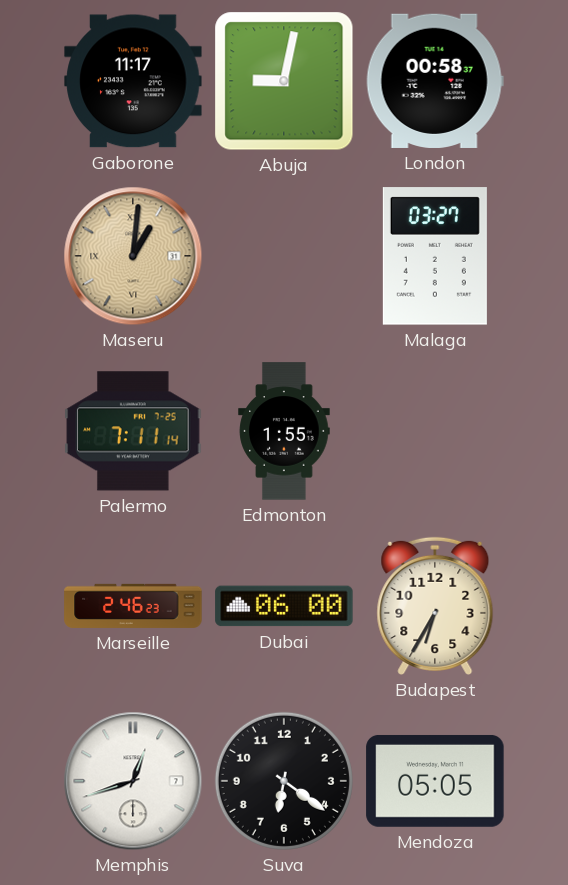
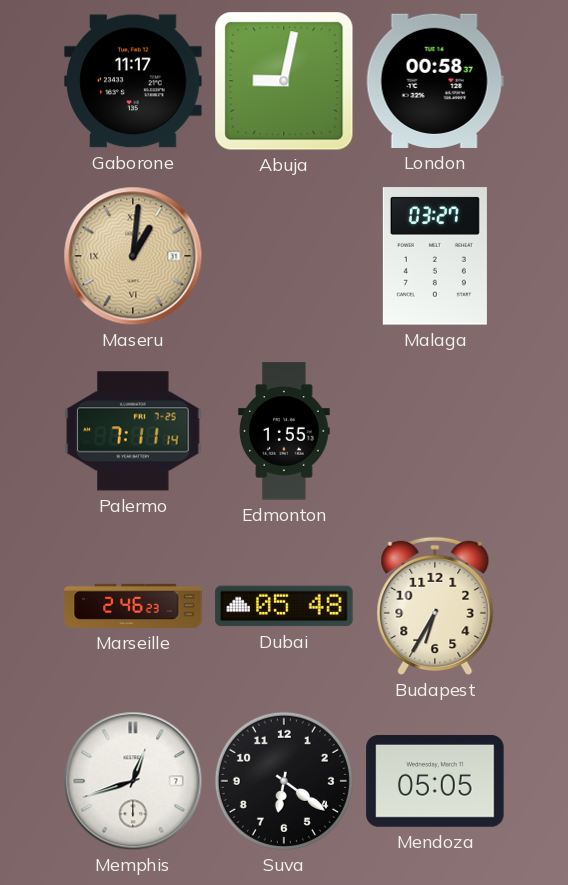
Dubai: 06:00 -> 05:48
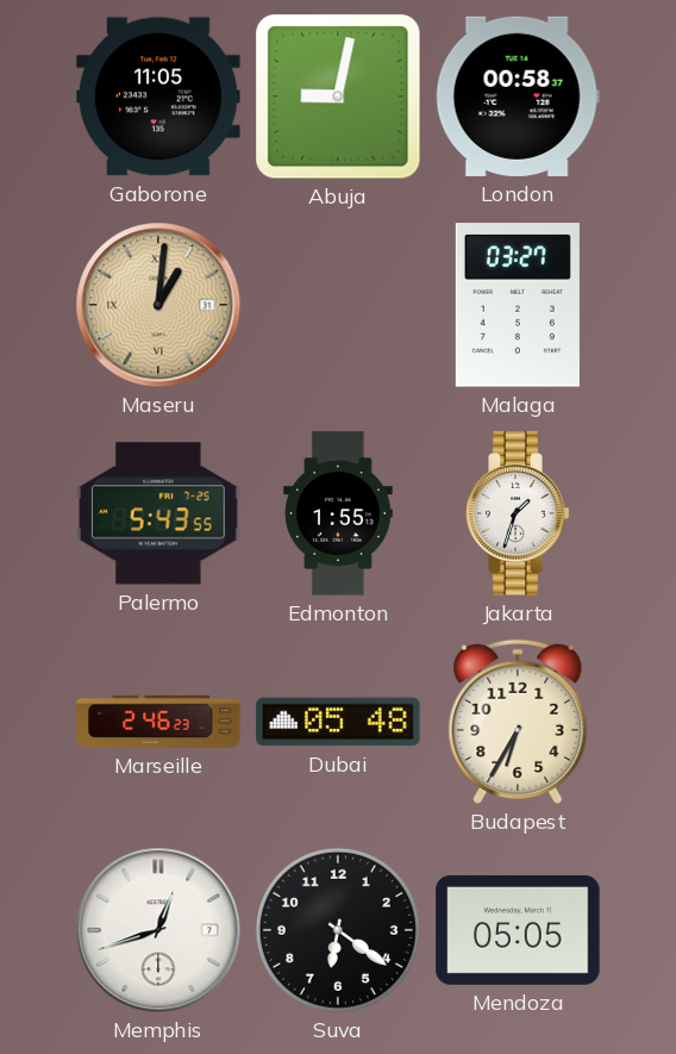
Gaborone: 11:17 -> 11:05
Palermo: 7:11 -> 5:43
Jakarta: none -> 1:33
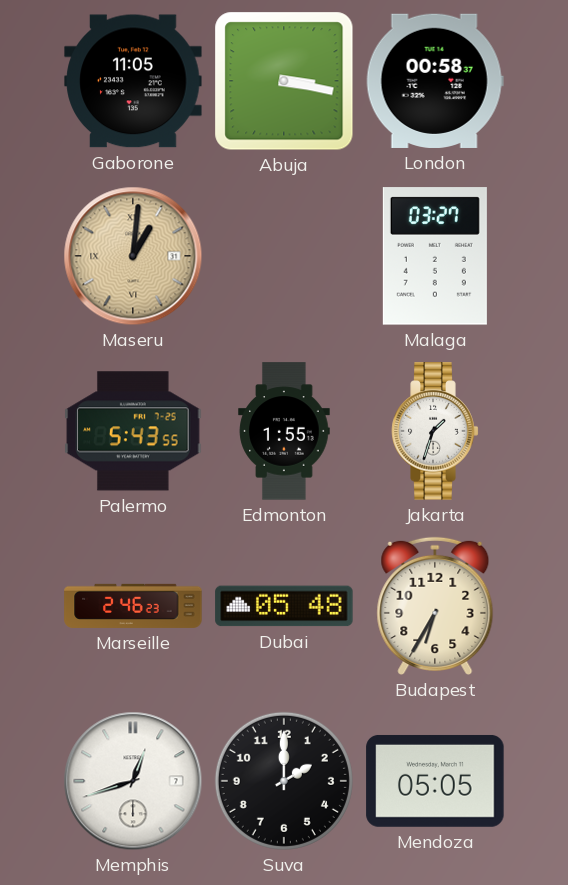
Abuja: 9:02 -> 3:17
Suva: 6:21 -> 2:00
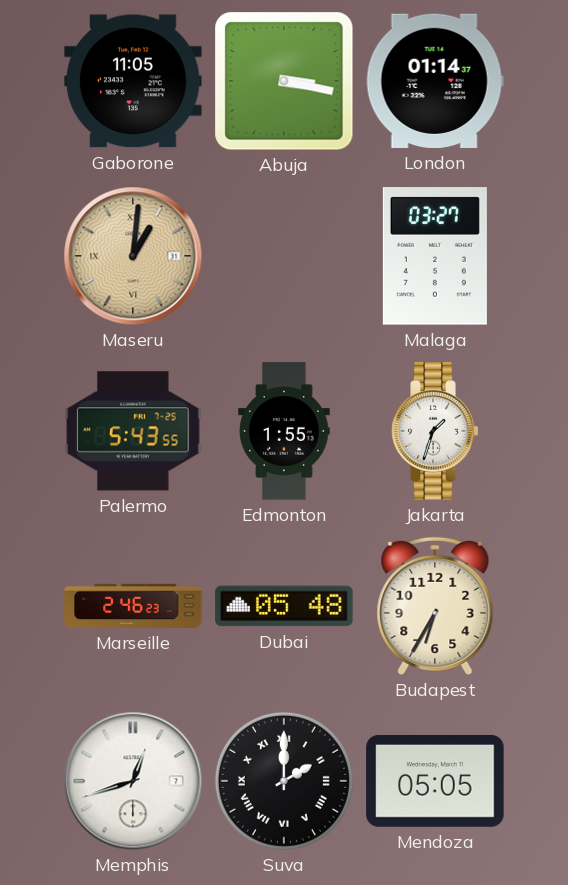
London: 00:58 -> 01:14
Suva numerals: Arabic -> Roman
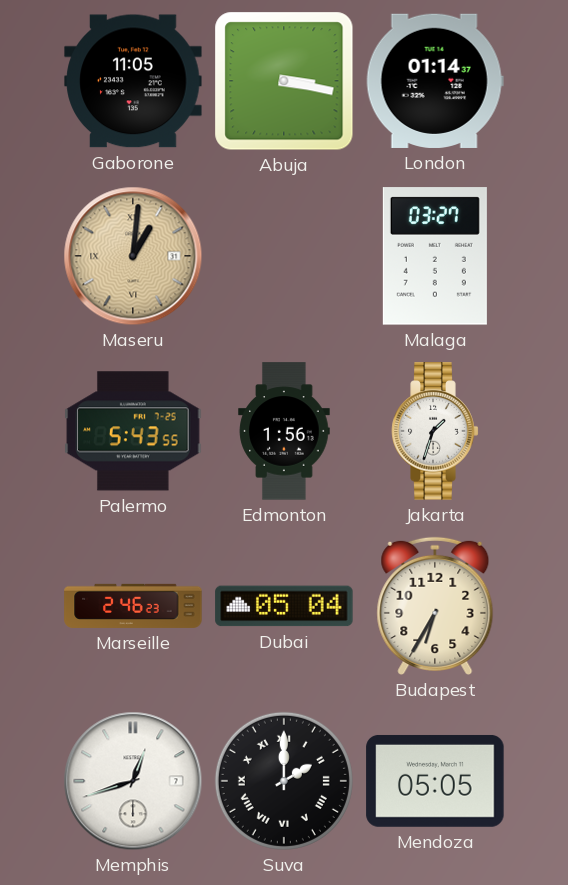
Edmonton: 1:55 -> 1:56
Dubai: 05:48 -> 05:04
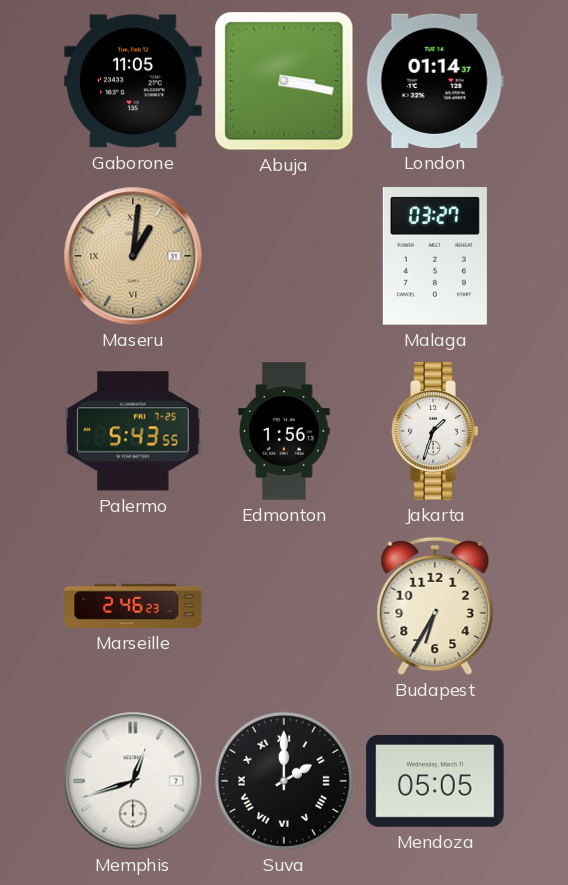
Dubai: 05:04 -> none
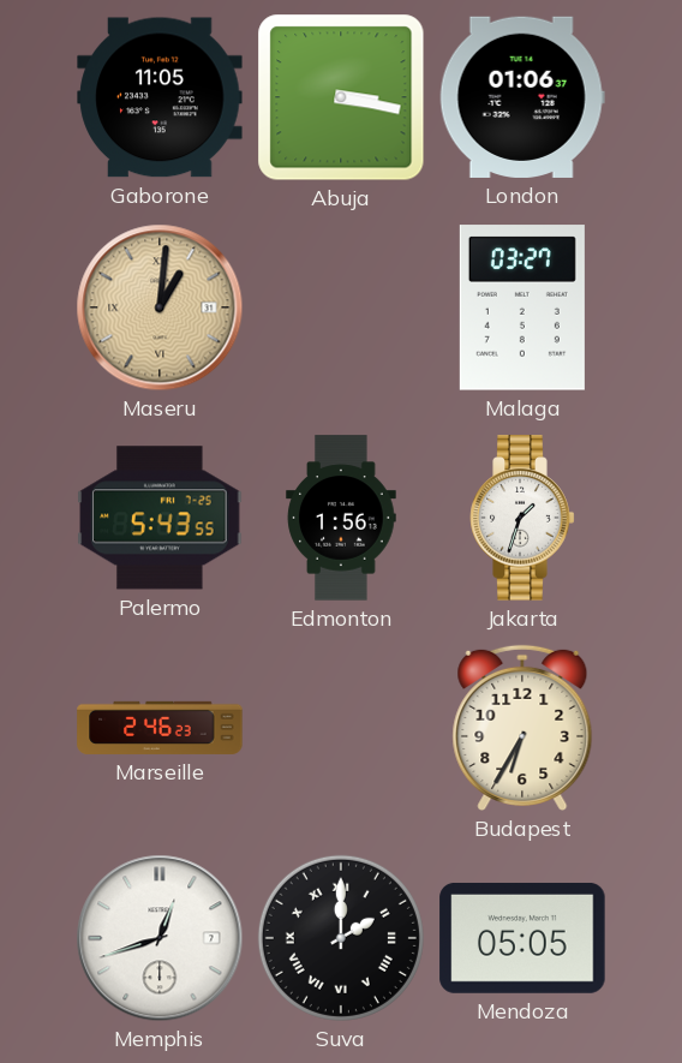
London: 01:14 -> 01:06
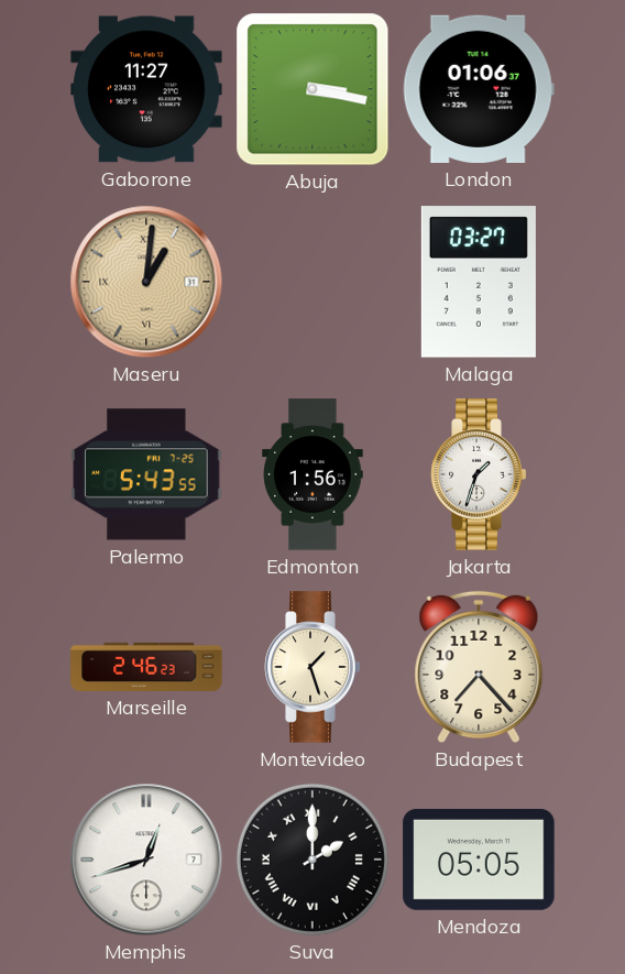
Gaborone: 11:05 -> 11:27
Montevideo: none -> 1:27
Budapest: 6:35 -> 7:23
